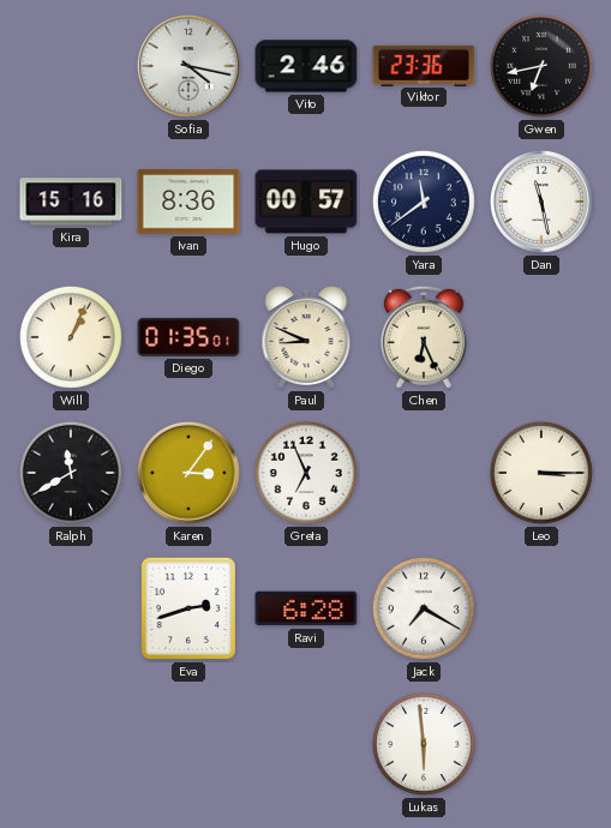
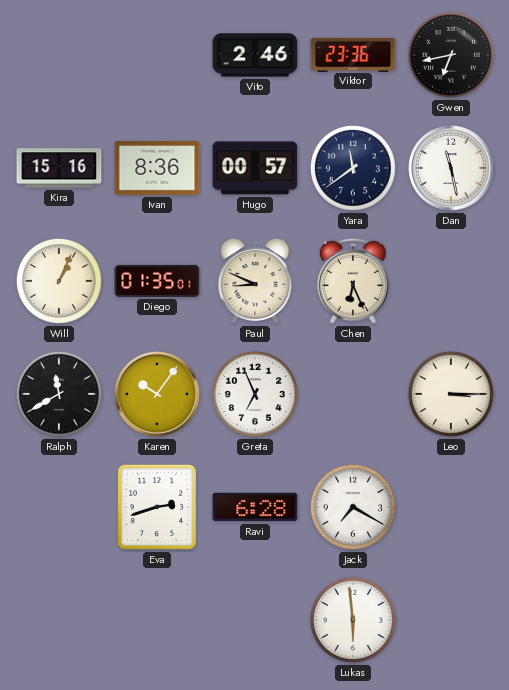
Sofia: 4:17 -> none
Karen: 3:06 -> 10:06
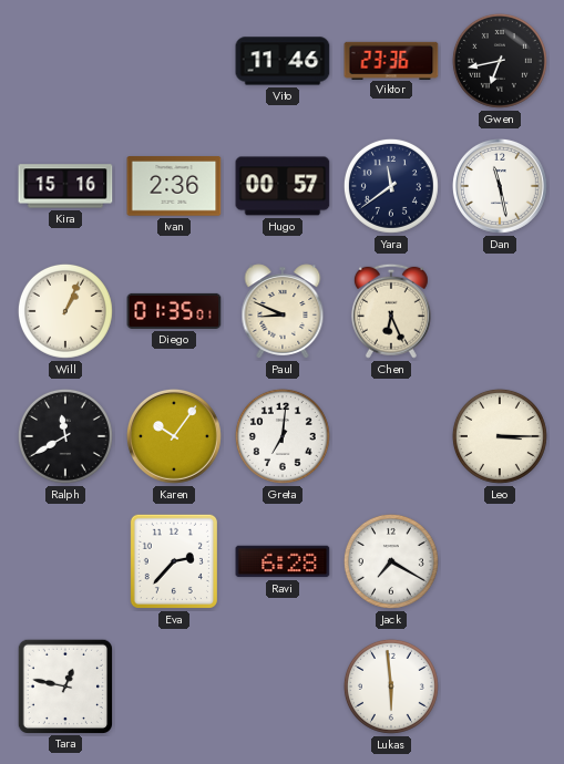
Vito: 2:46 -> 11:46
Ivan: 8:36 -> 2:36
Greta: 6:56 -> 7:01
Eva: 2:42 -> 2:37
Tara: none -> 12:47
